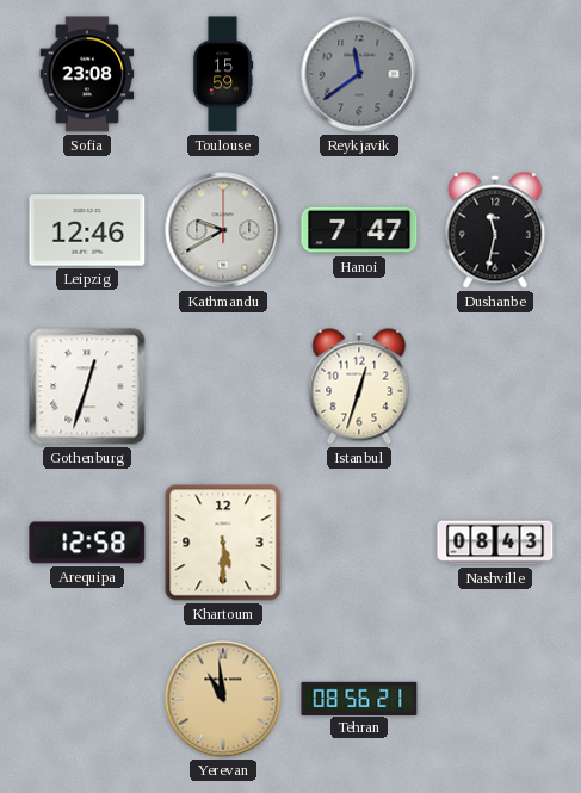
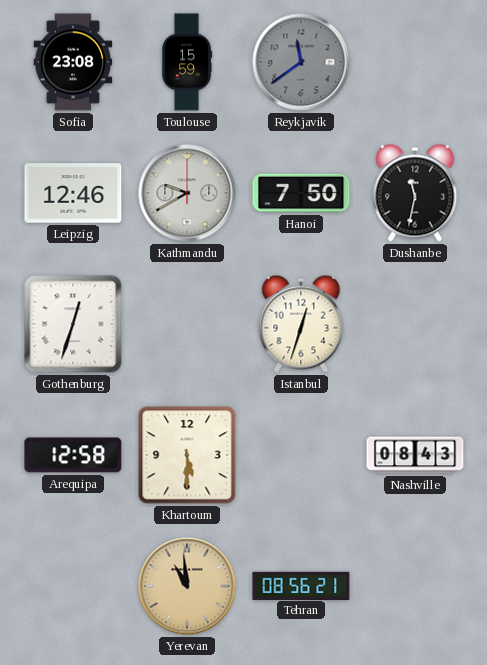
Hanoi: 7:47 -> 7:50
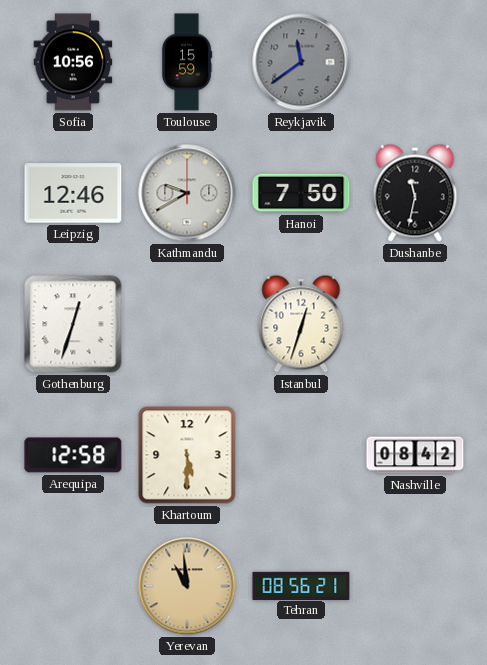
Sofia: 23:08 -> 10:56
Nashville: 08:43 -> 08:42
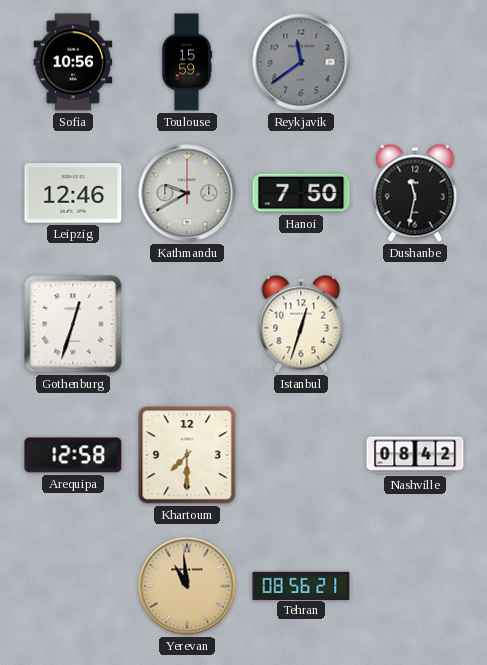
Khartoum: 5:30 -> 7:30
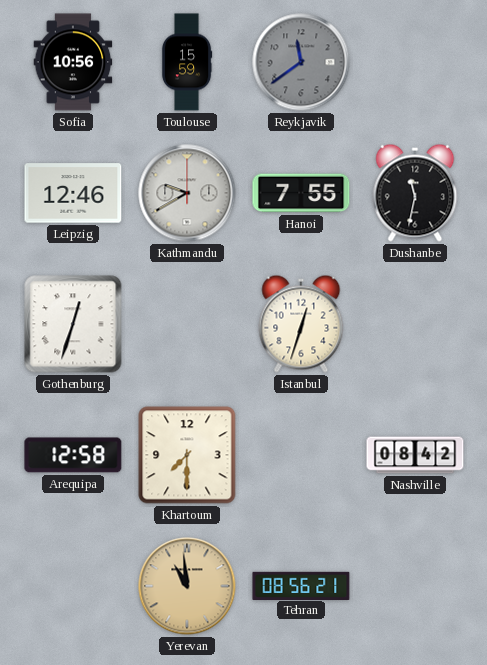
Hanoi: 7:50 -> 7:55
